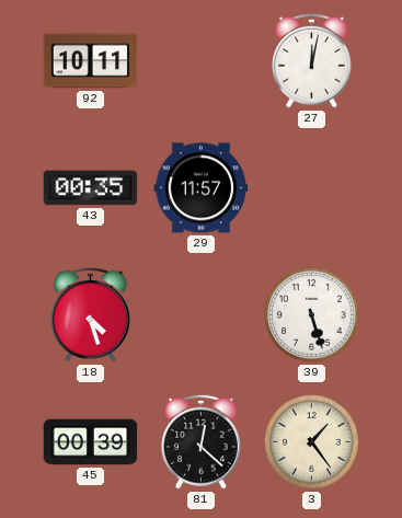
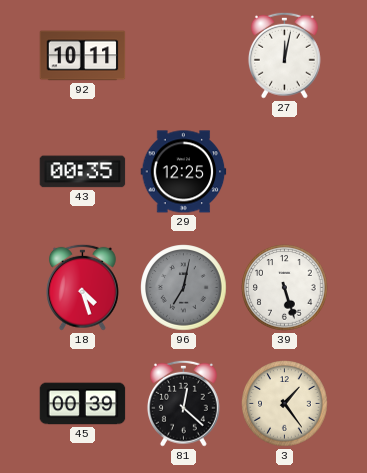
29: 11:57 -> 12:25
96: none -> 7:02
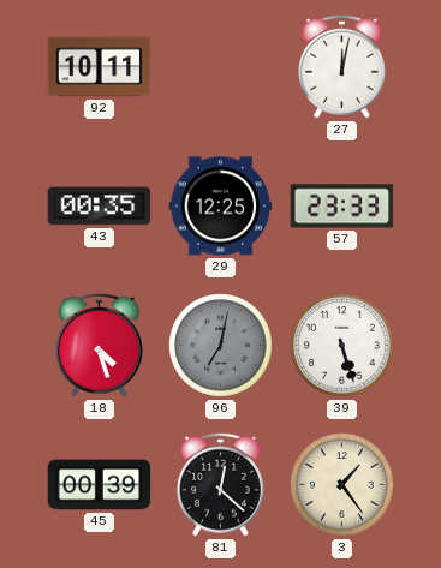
57: none -> 23:33
